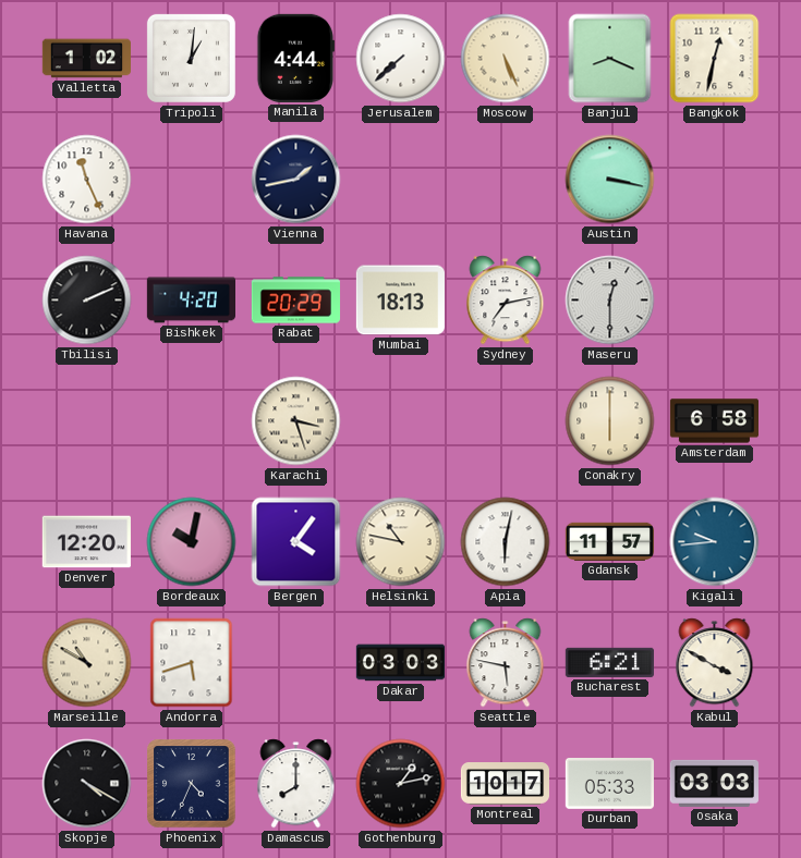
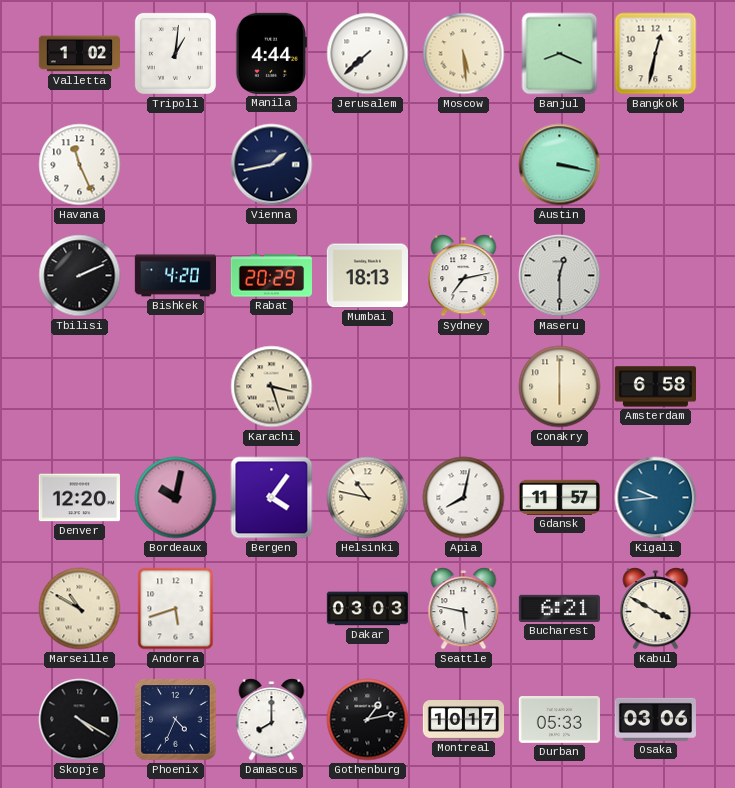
Moscow: 5:26 -> 5:29
Apia: 6:02 -> 8:02
Osaka: 03:03 -> 03:06
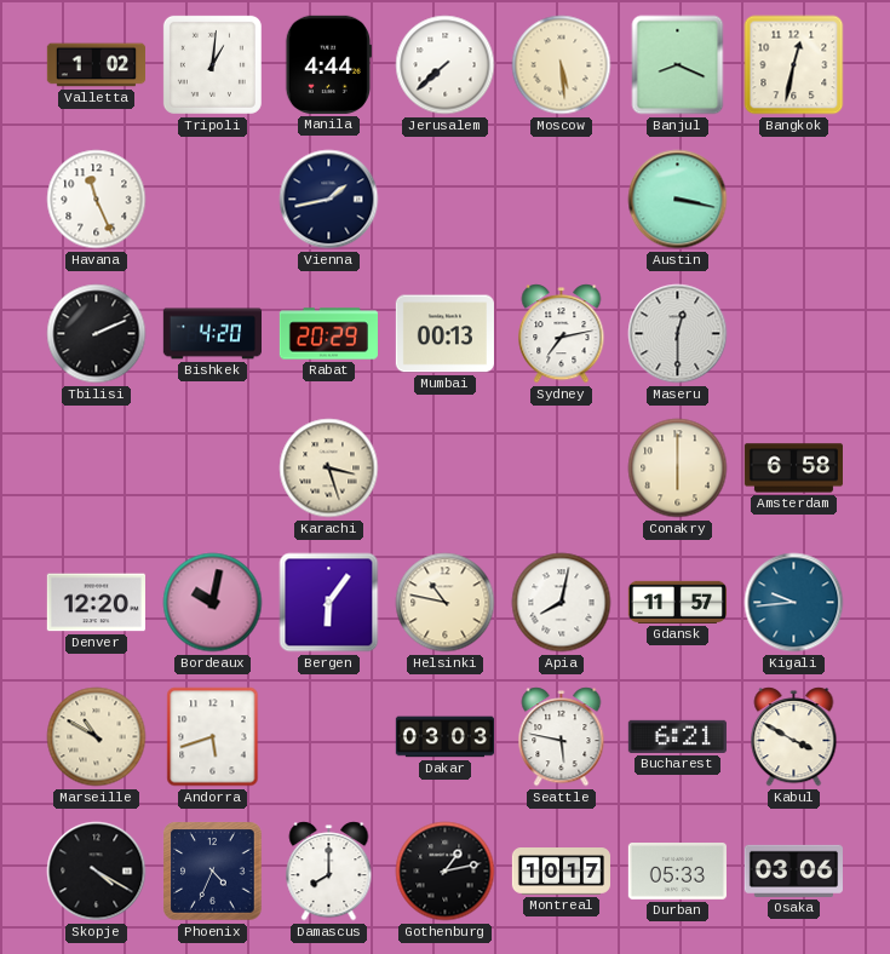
Mumbai: 18:13 -> 00:13
Bergen: 4:06 -> 6:06
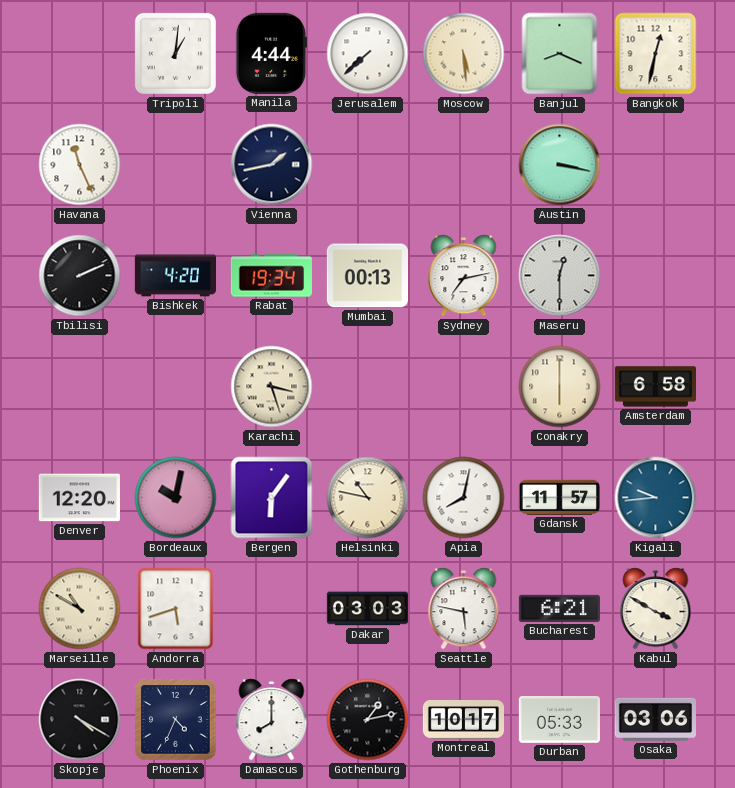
Valletta: 1:02 -> none
Rabat: 20:29 -> 19:34
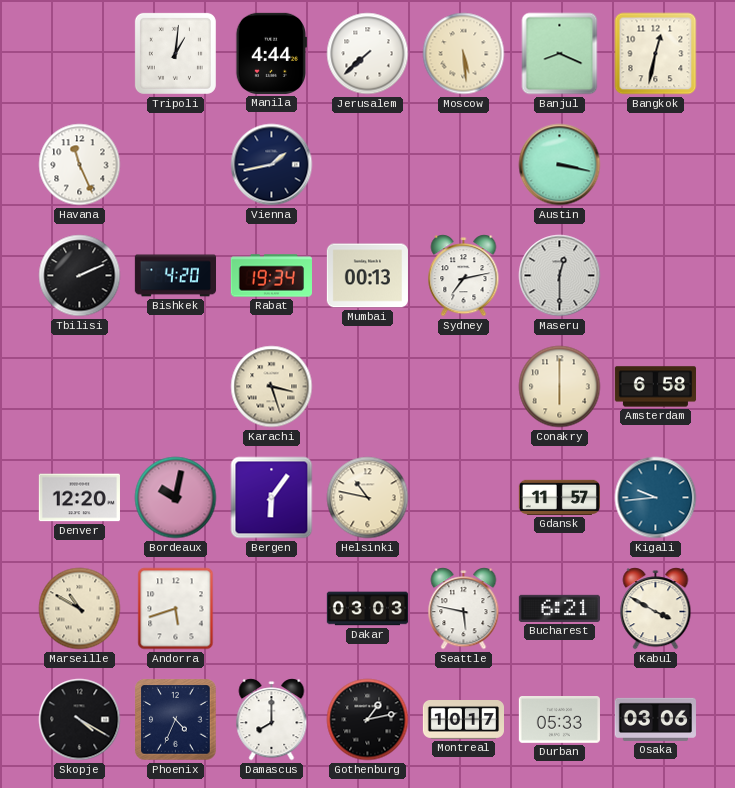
Apia: 8:02 -> none
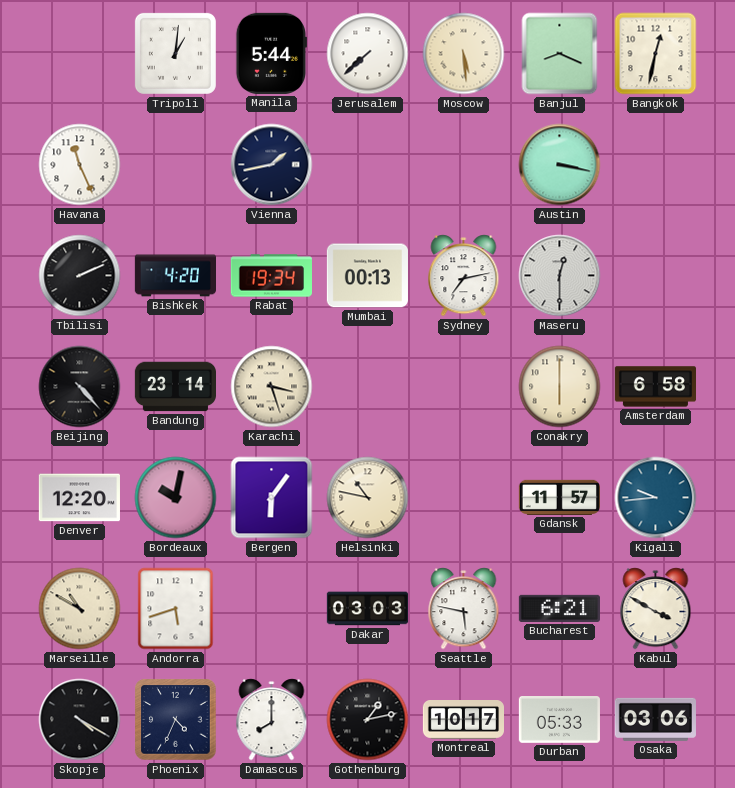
Manila: 4:44 -> 5:44
Beijing: none -> 4:23
Bandung: none -> 23:14
